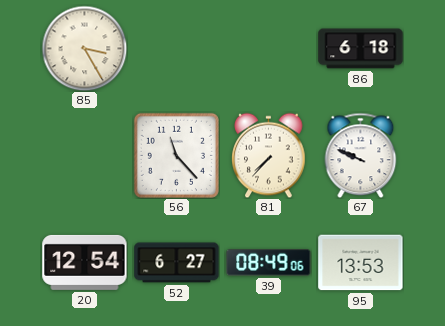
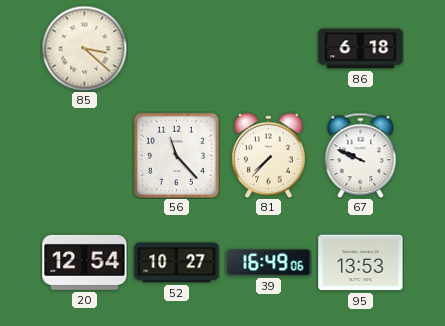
85: 3:25 -> 3:22
52: 6:27 -> 10:27
39: 08:49 -> 16:49
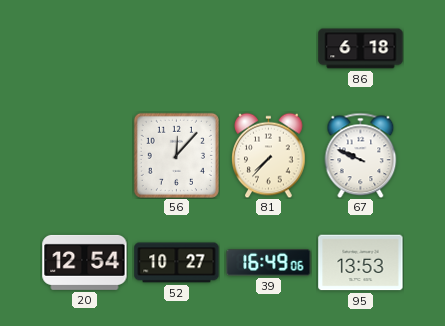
85: 3:22 -> none
56: 11:23 -> 12:07
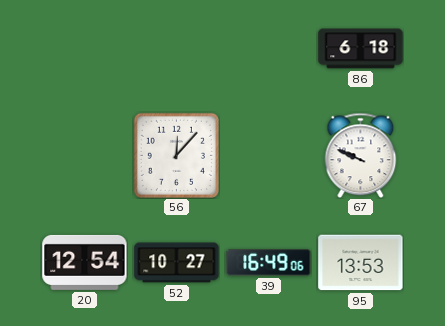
81: 7:37 -> none
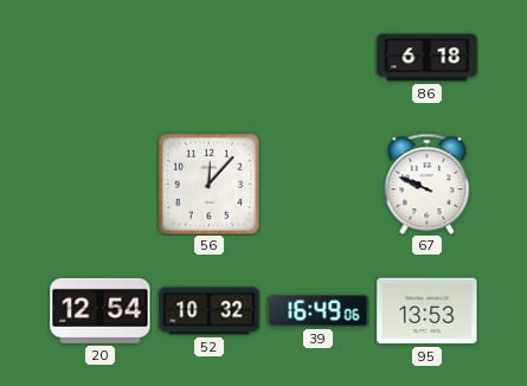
52: 10:27 -> 10:32
